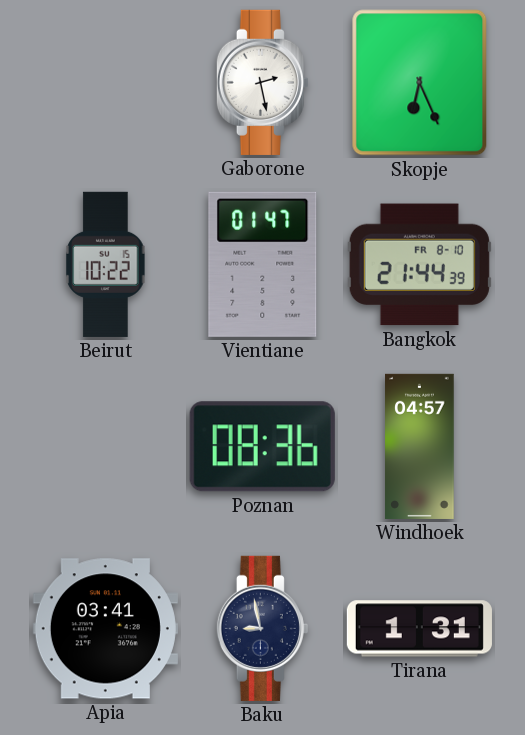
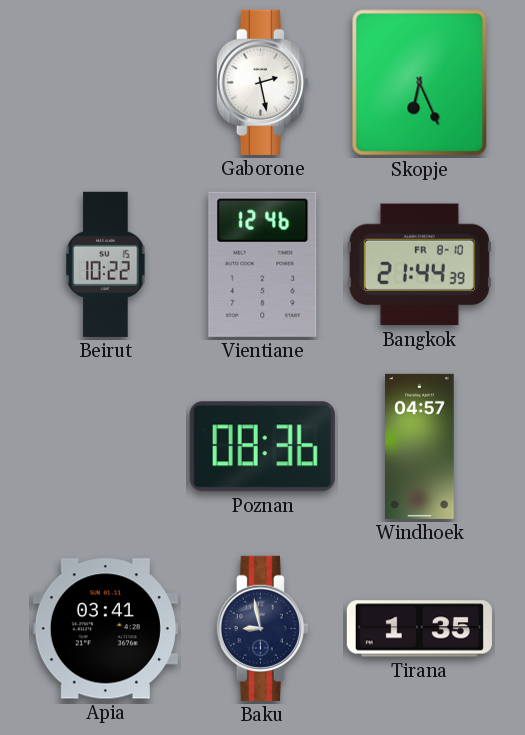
Vientiane: 01:47 -> 12:46
Tirana: 1:31 -> 1:35
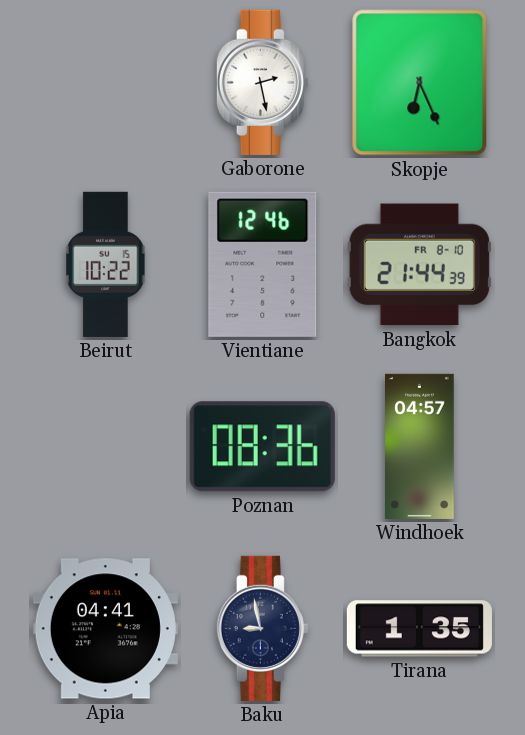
Apia: 03:41 -> 04:41
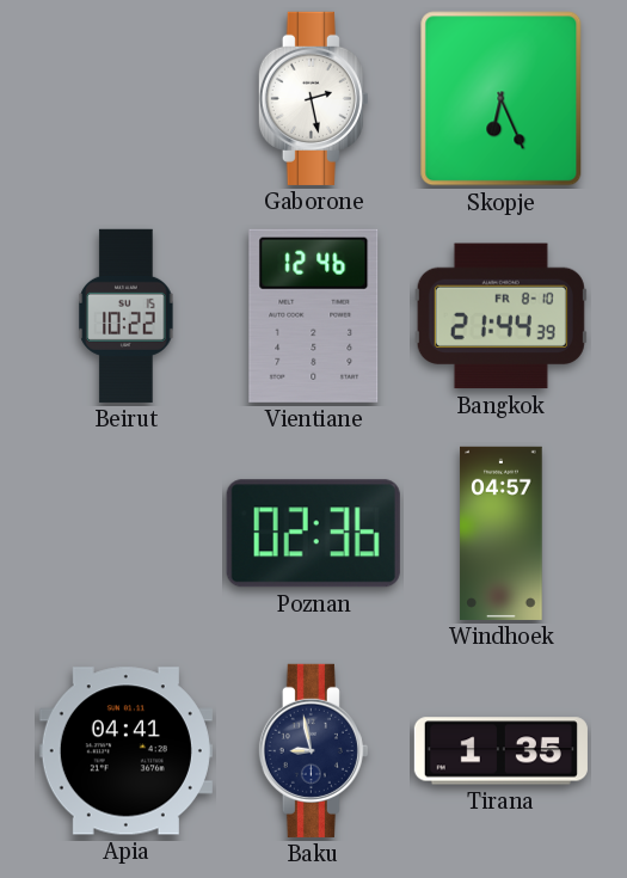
Poznan: 08:36 -> 02:36
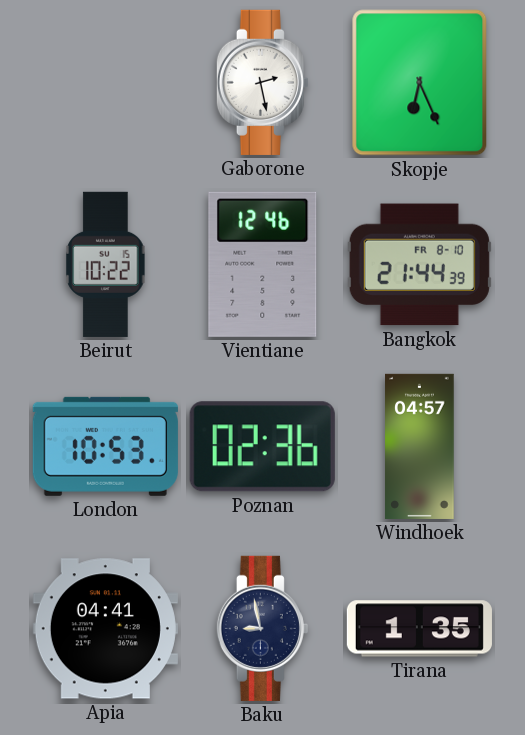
London: none -> 10:53
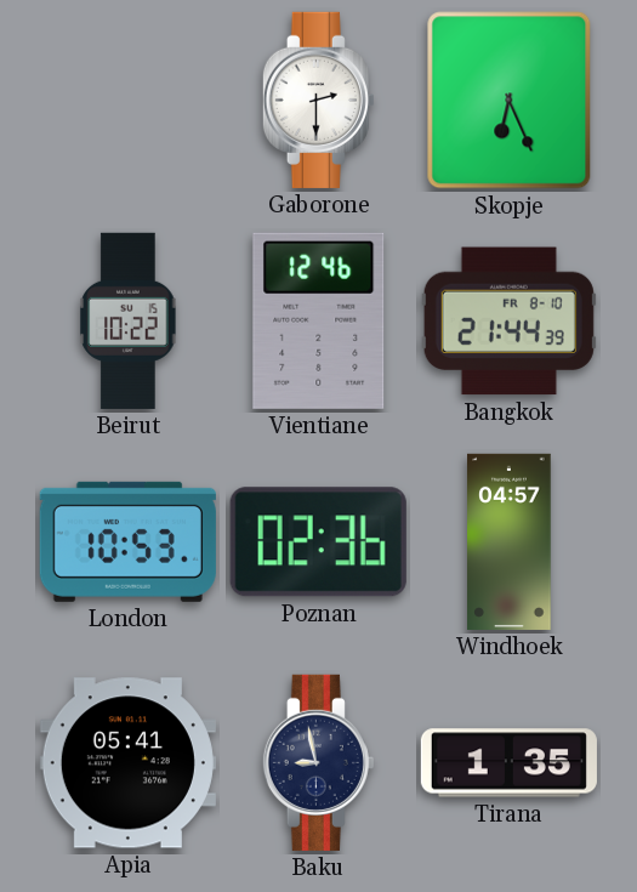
Gaborone: 2:28 -> 2:30
Apia: 04:41 -> 05:41
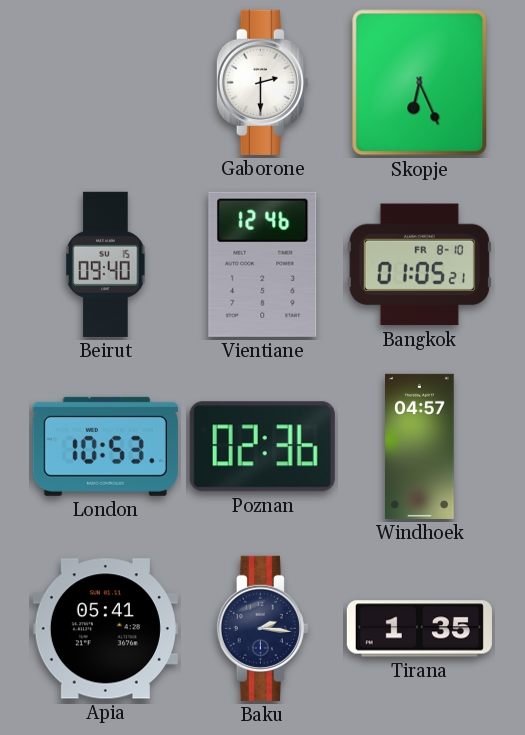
Beirut: 10:22 -> 09:40
Bangkok: 21:44 -> 01:05
Baku: 8:58 -> 2:16
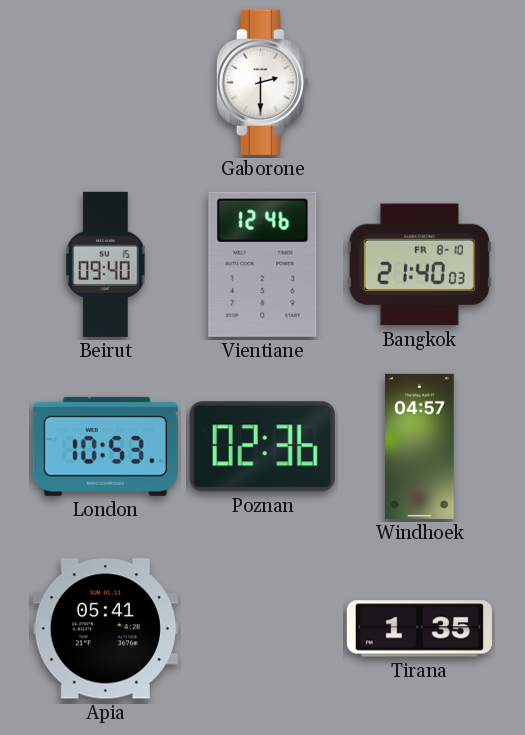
Skopje: 6:26 -> none
Bangkok: 01:05 -> 21:40
Baku: 2:16 -> none
